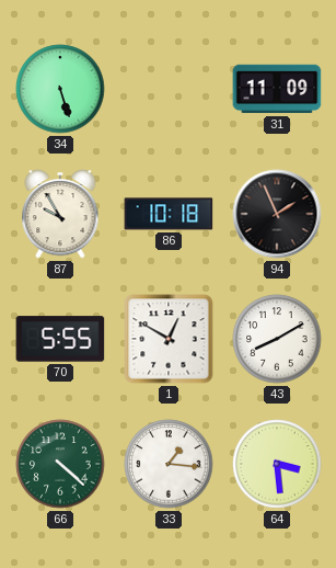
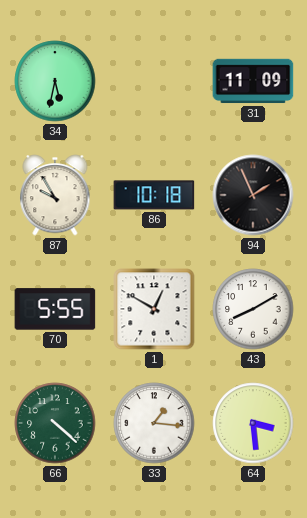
34: 5:27 -> 5:32
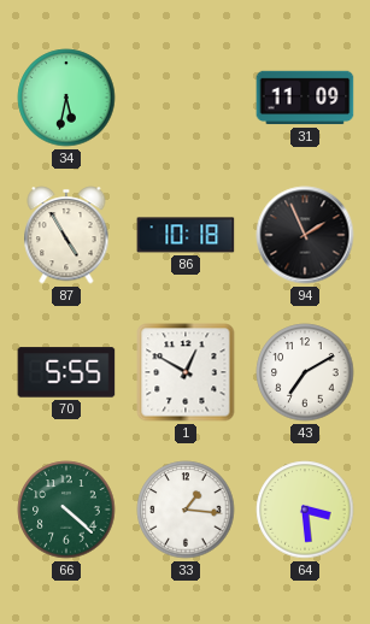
87: 9:55 -> 4:55
43: 8:10 -> 7:10
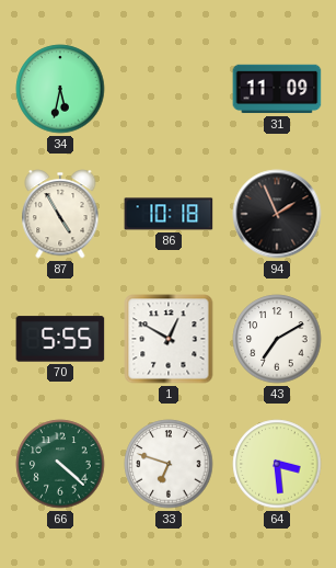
33: 1:16 -> 6:48
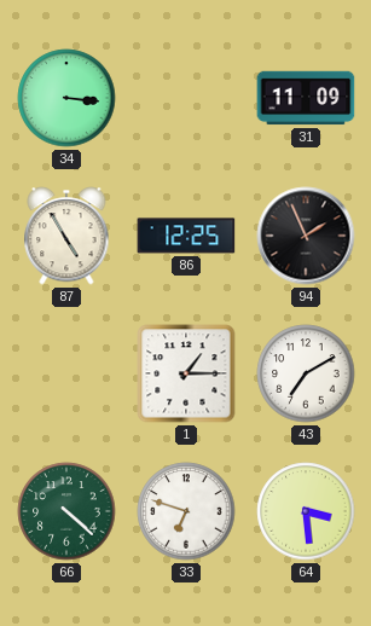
34: 5:32 -> 3:16
86: 10:18 -> 12:25
70: 5:55 -> none
1: 12:50 -> 1:15
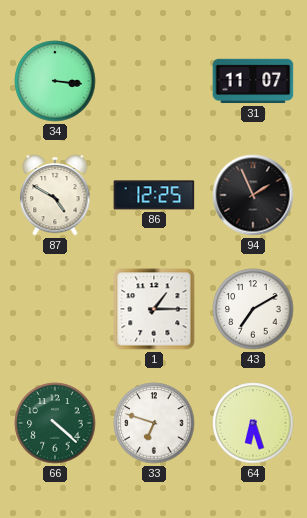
31: 11:09 -> 11:07
87: 4:55 -> 4:50
64: 3:29 -> 6:27
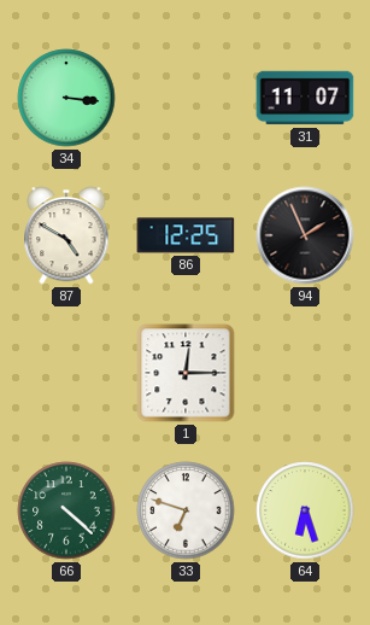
1: 1:15 -> 12:15
43: 7:10 -> none
